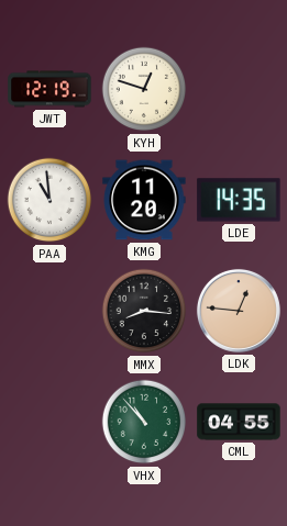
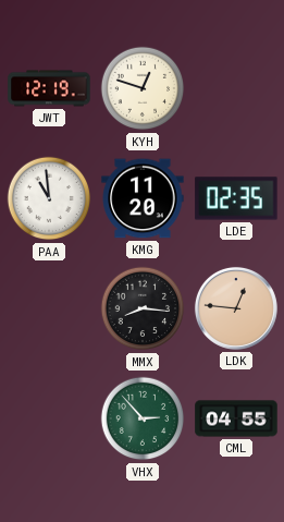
LDE: 14:35 -> 02:35
VHX: 10:53 -> 2:53
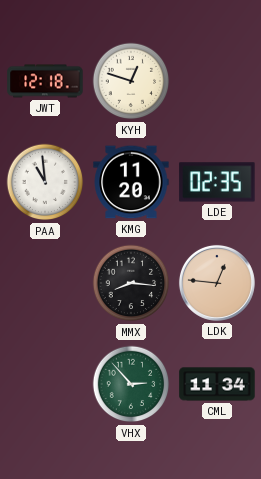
JWT: 12:19 -> 12:18
CML: 04:55 -> 11:34
